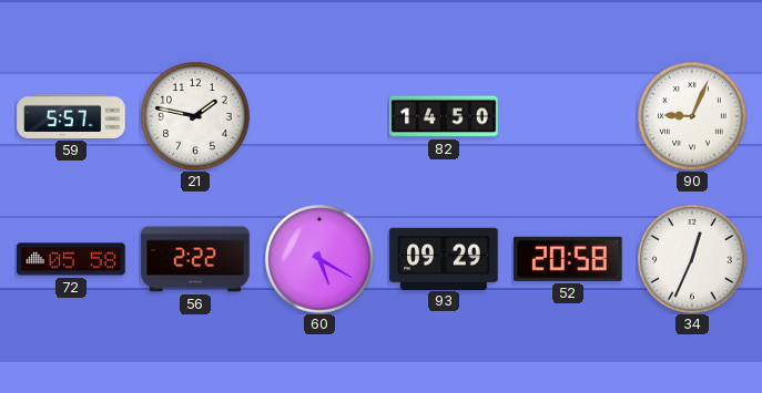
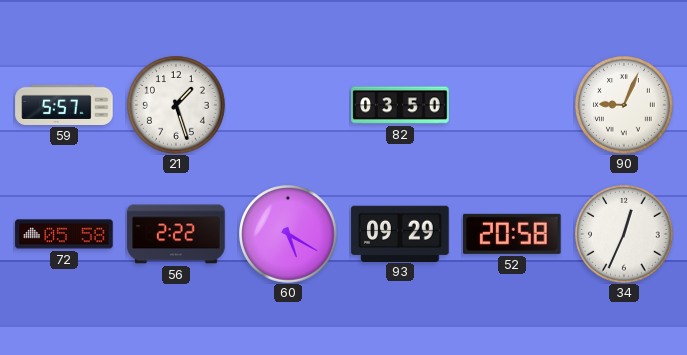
21: 1:47 -> 1:27
82: 14:50 -> 03:50
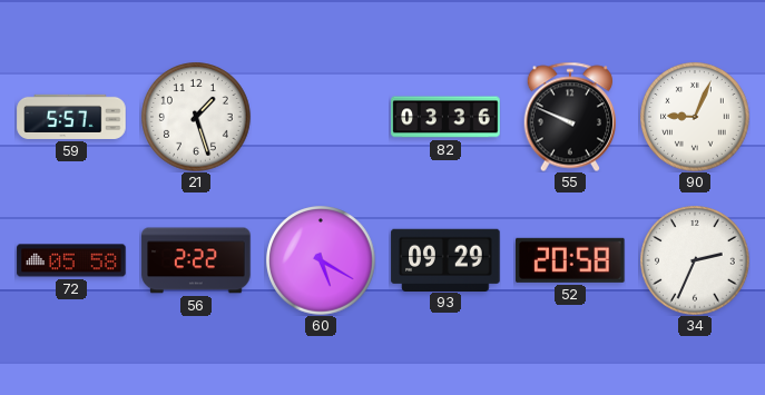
82: 03:50 -> 03:36
55: none -> 9:49
34: 12:34 -> 2:34
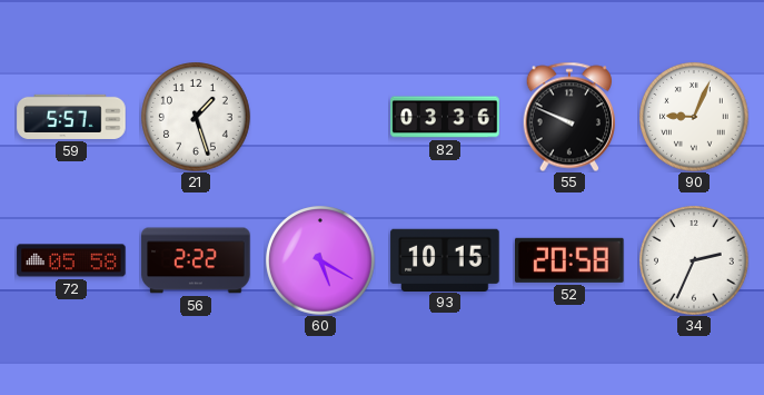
93: 09:29 -> 10:15
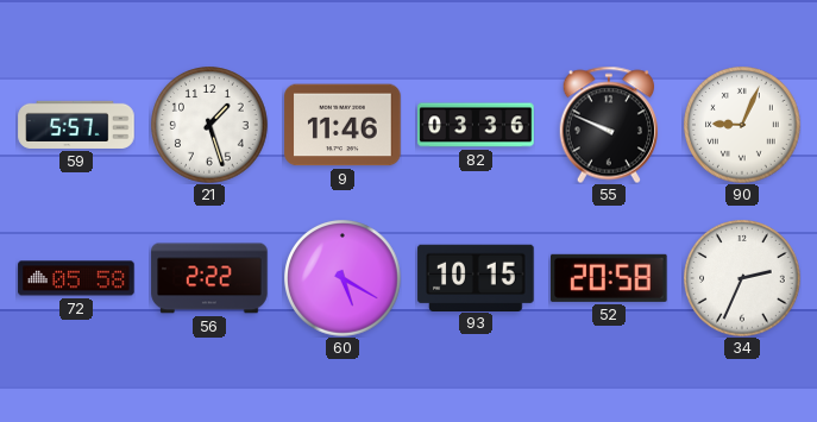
9: none -> 11:46
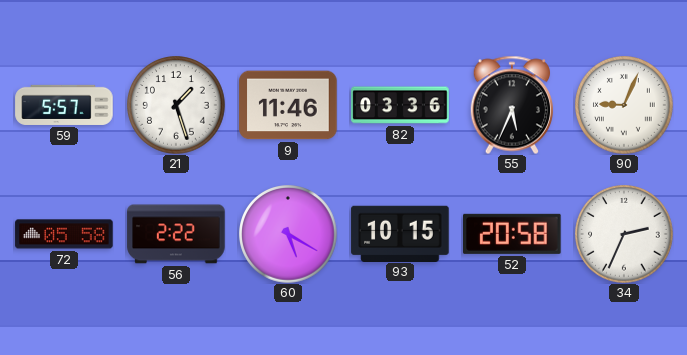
55: 9:49 -> 5:34
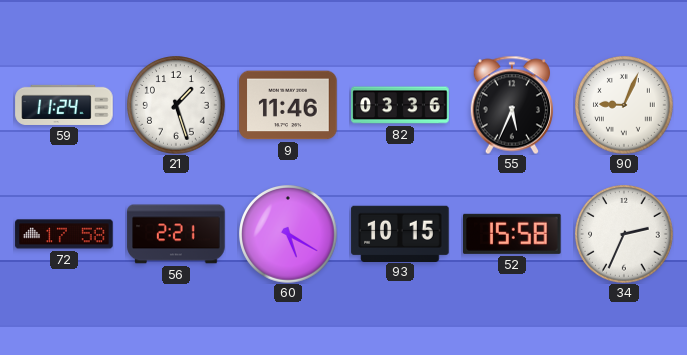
59: 5:57 -> 11:24
72: 05:58 -> 17:58
56: 2:22 -> 2:21
52: 20:58 -> 15:58
